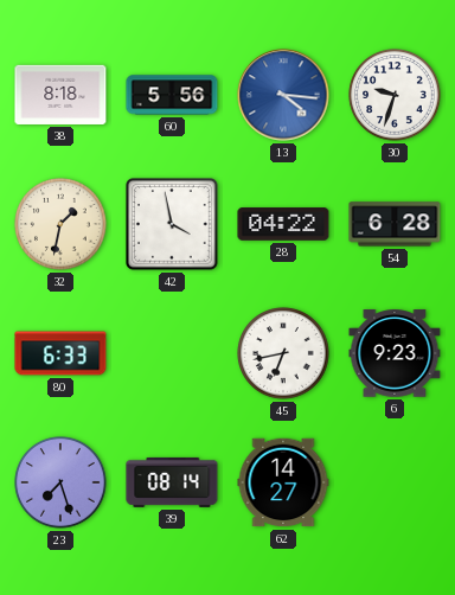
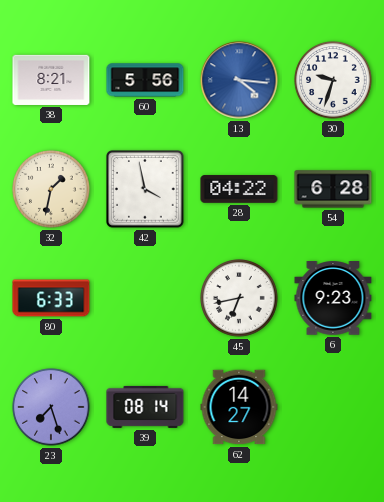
38: 8:18 -> 8:21
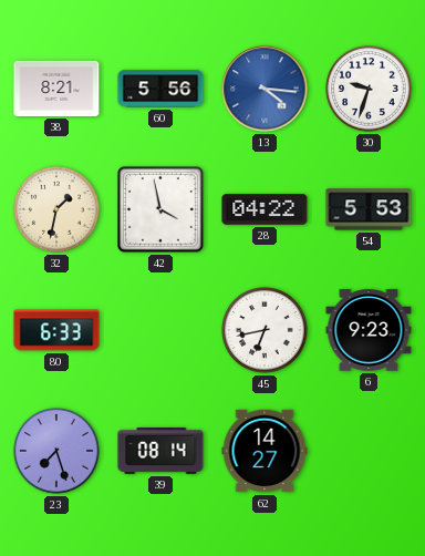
54: 6:28 -> 5:53
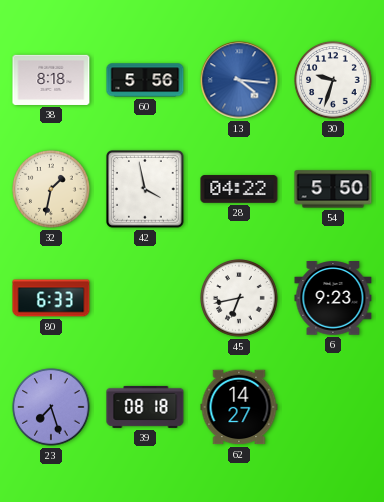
38: 8:21 -> 8:18
54: 5:53 -> 5:50
39: 08:14 -> 08:18
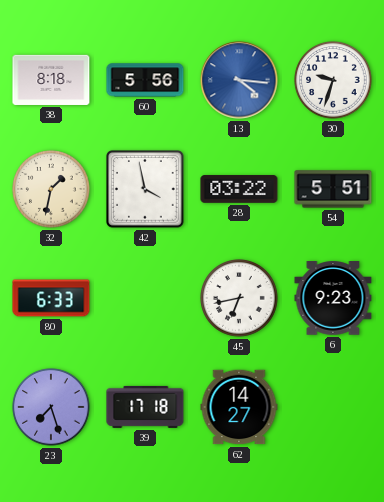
28: 04:22 -> 03:22
54: 5:50 -> 5:51
39: 08:18 -> 17:18
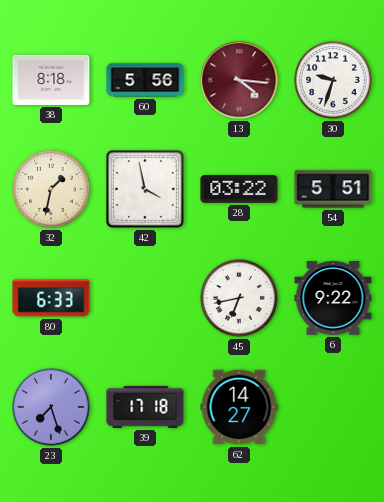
13 dial: blue -> burgundy
6: 9:23 -> 9:22
